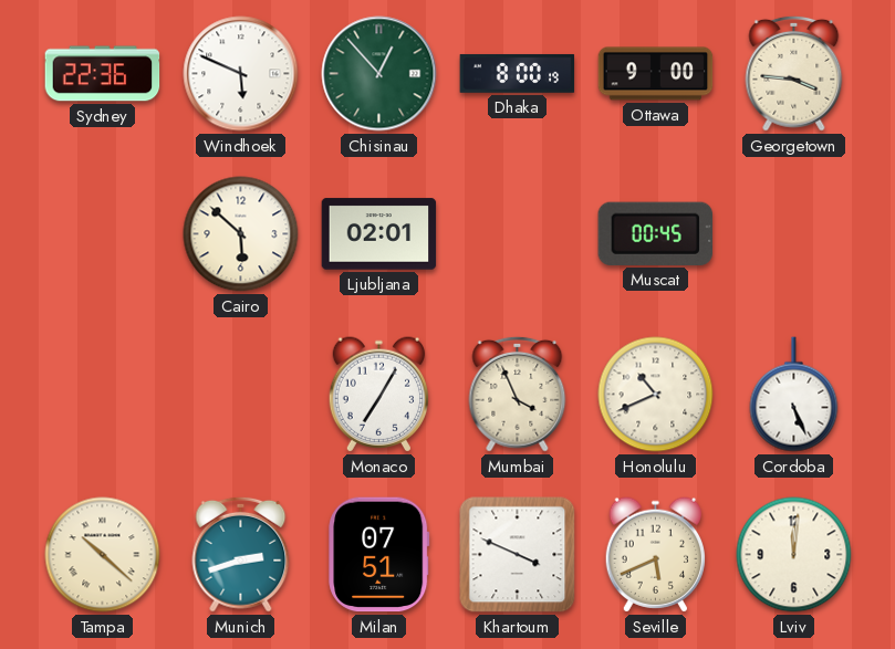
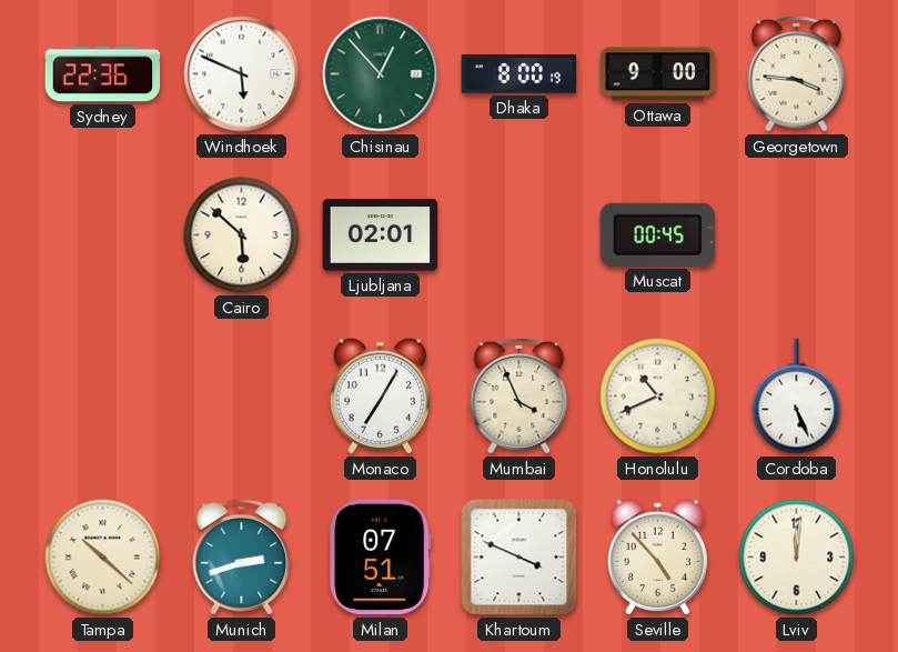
Seville: 5:41 -> 4:53
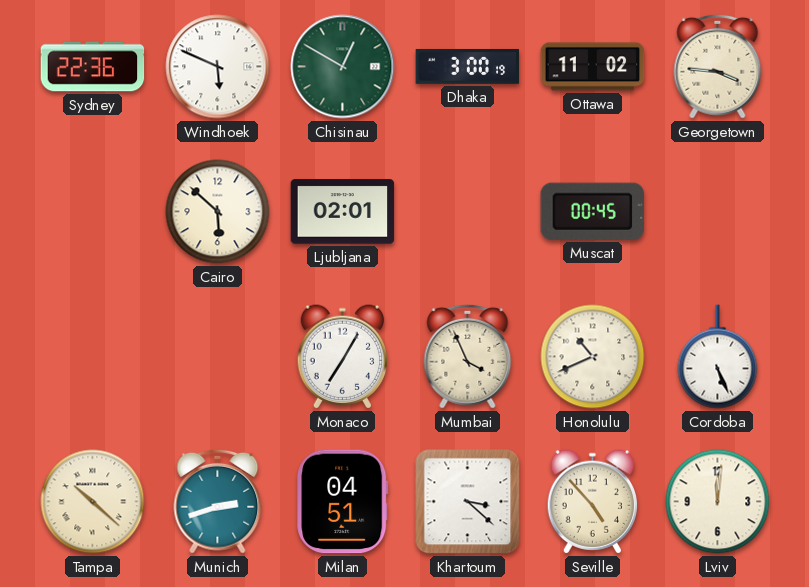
Chisinau: 12:53 -> 12:50
Dhaka: 8:00 -> 3:00
Ottawa: 9:00 -> 11:02
Milan: 07:51 -> 04:51
Khartoum: 3:49 -> 3:22
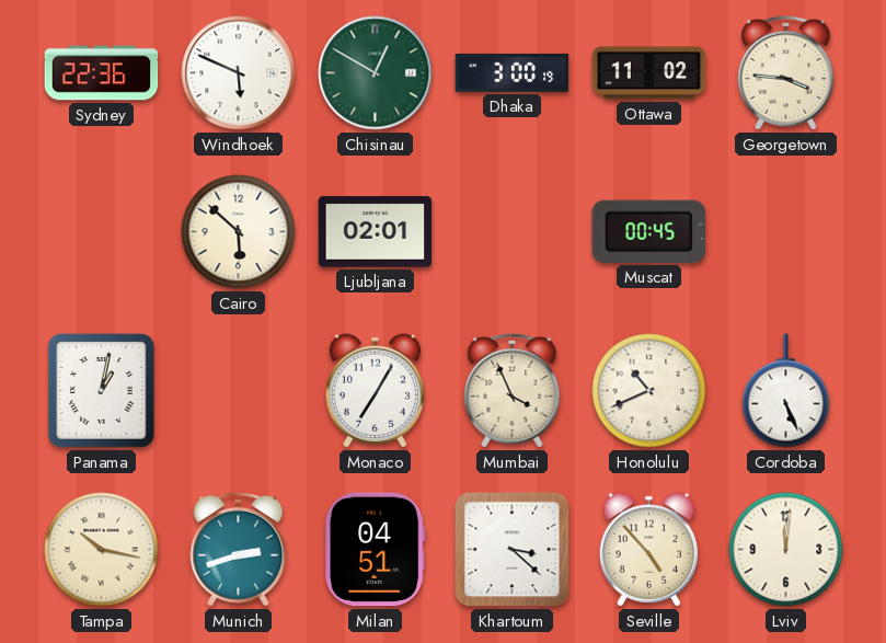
Panama: none -> 1:02
Tampa: 10:22 -> 10:17
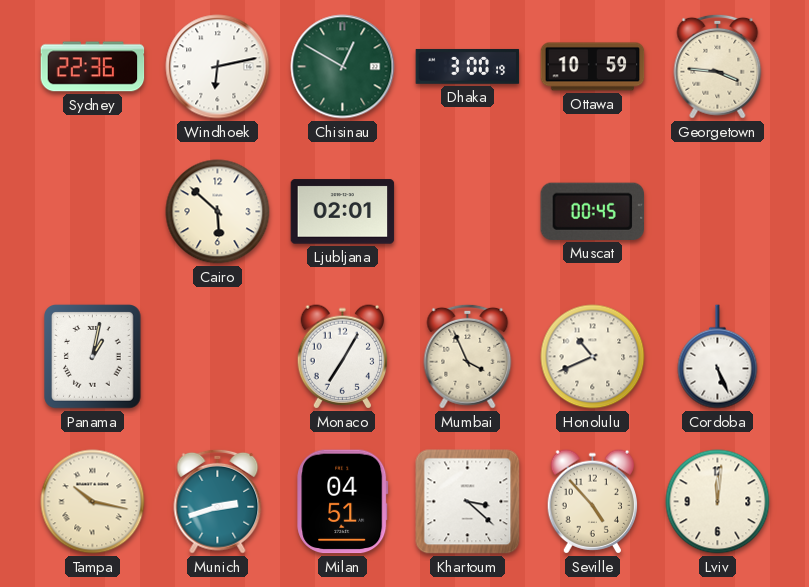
Windhoek: 5:49 -> 6:13
Ottawa: 11:02 -> 10:59
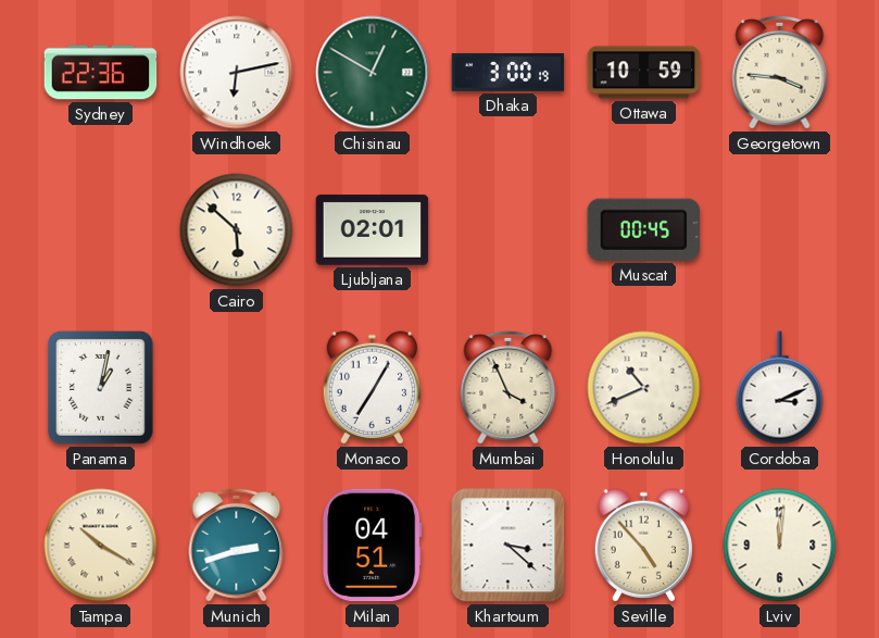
Cordoba: 5:26 -> 3:11
Tampa: 10:17 -> 10:20
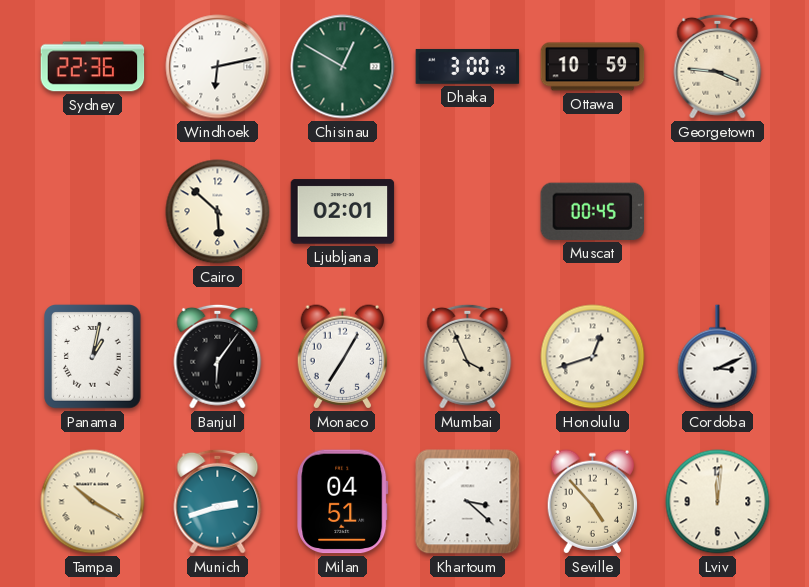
Banjul: none -> 6:06
Honolulu: 10:41 -> 12:42
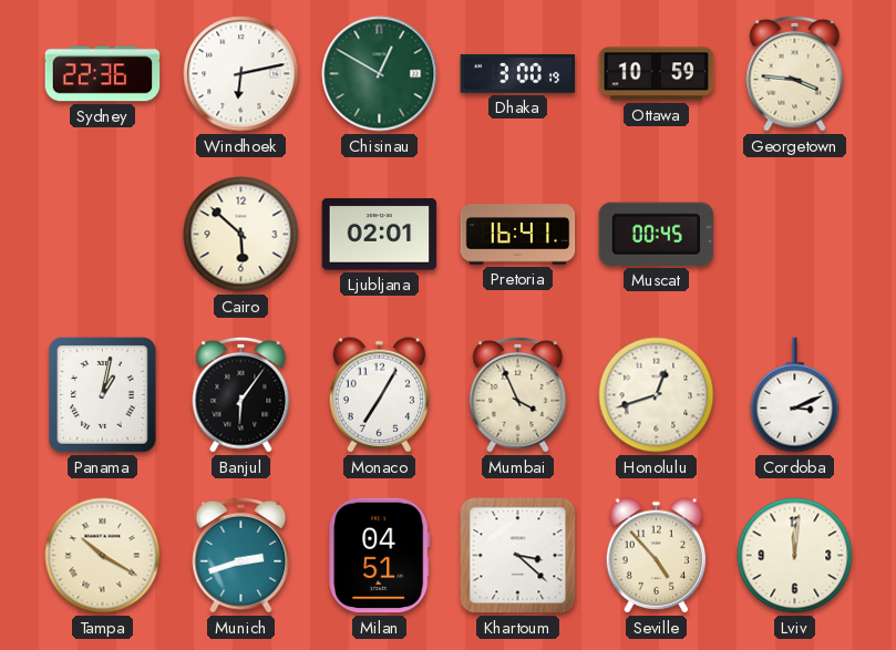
Pretoria: none -> 16:41
